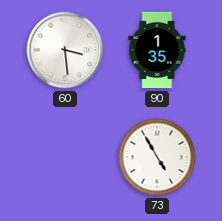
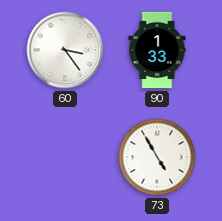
60: 3:29 -> 3:24
90: 1:35 -> 1:33
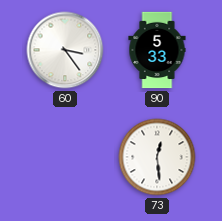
90: 1:33 -> 5:33
73: 4:55 -> 12:29
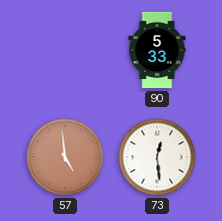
60: 3:24 -> none
57: none -> 4:59
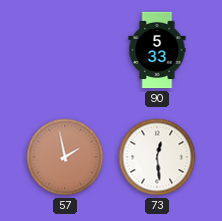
57: 4:59 -> 1:58
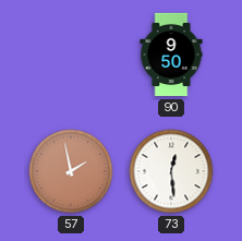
90: 5:33 -> 9:50
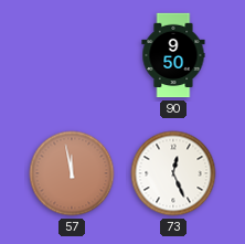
57: 1:58 -> 11:58
73: 12:29 -> 12:26
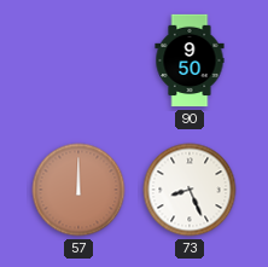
57: 11:58 -> 12:00
73: 12:26 -> 8:26
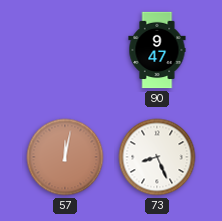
90: 9:50 -> 9:47
57: 12:00 -> 12:02
